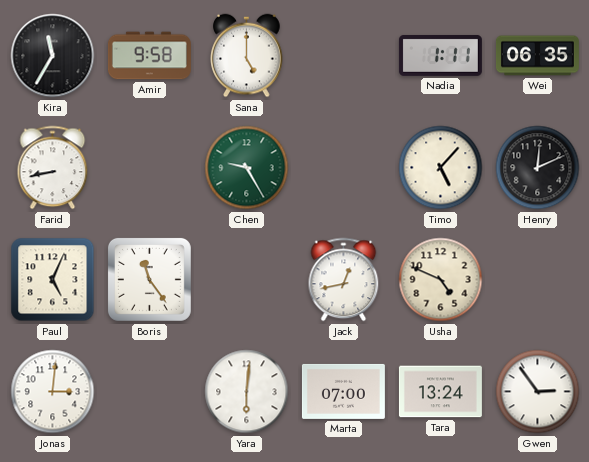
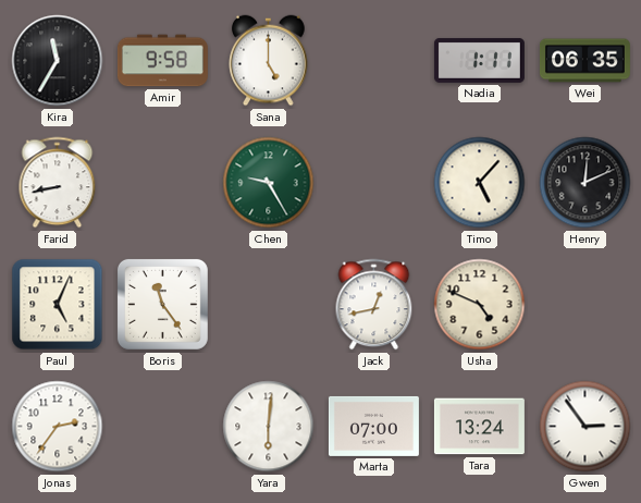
Jonas: 3:01 -> 2:36
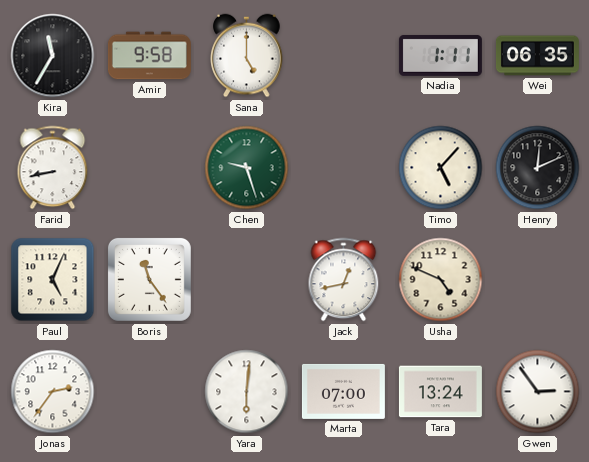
Chen: 9:25 -> 9:27
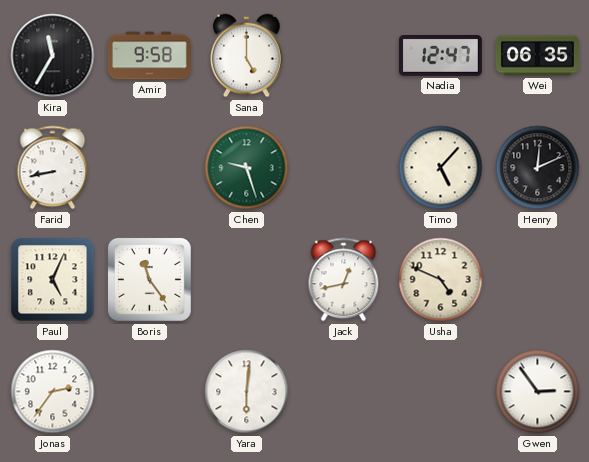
Nadia: 1:11 -> 12:47
Marta: 07:00 -> none
Tara: 13:24 -> none
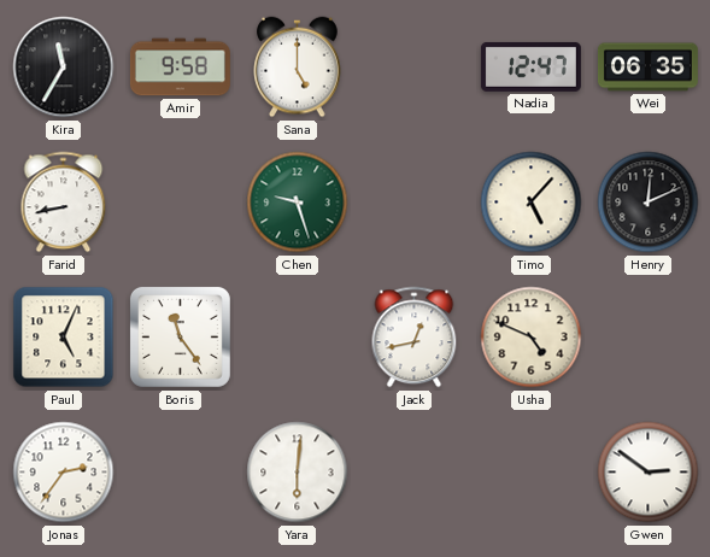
Gwen: 2:54 -> 2:51
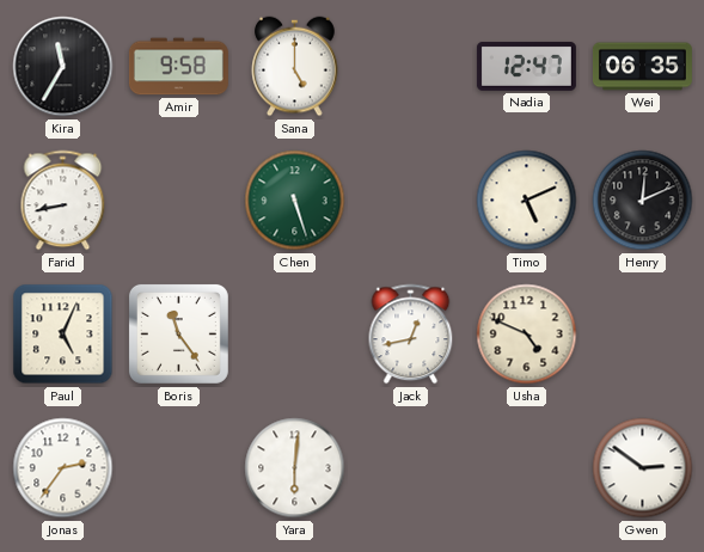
Chen: 9:27 -> 5:27
Timo: 5:07 -> 5:11
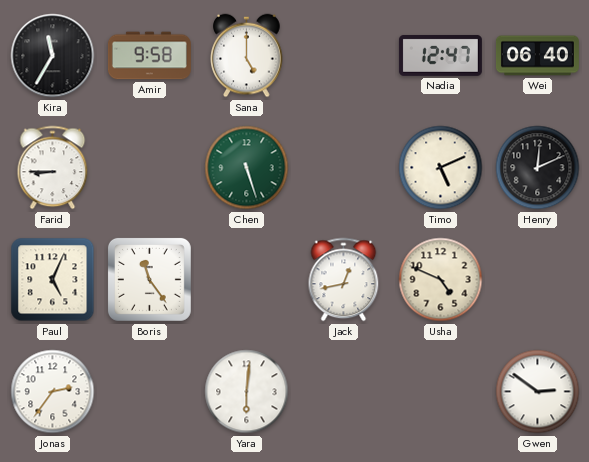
Wei: 06:35 -> 06:40
Farid: 8:43 -> 8:45
